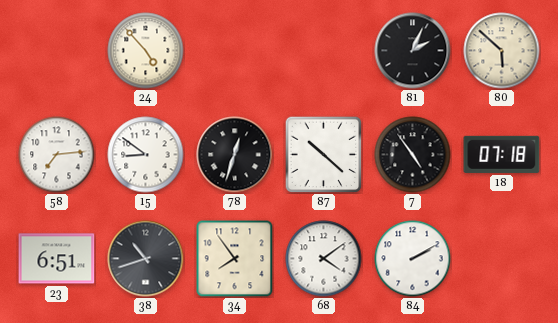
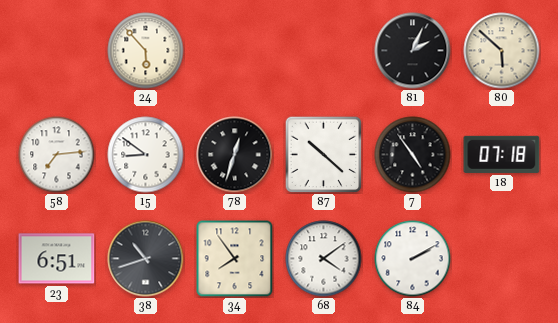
24: 4:53 -> 5:53
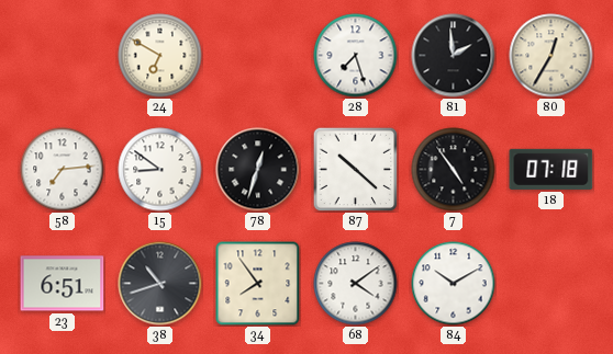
24: 5:53 -> 6:50
28: none -> 7:27
81: 2:04 -> 1:59
80: 5:52 -> 12:35
84: 2:10 -> 10:10
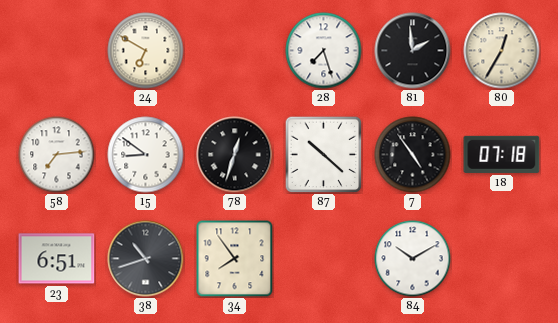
68: 4:09 -> none
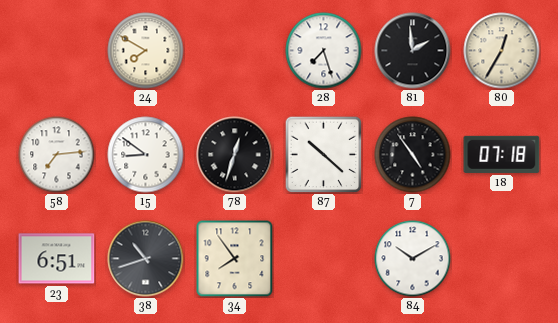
24: 6:50 -> 7:50
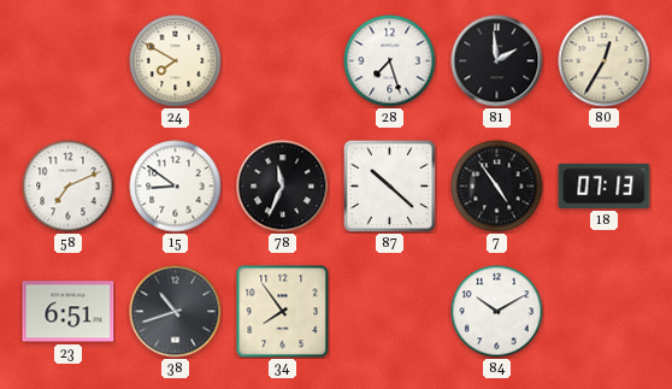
58: 7:14 -> 7:11
78: 12:33 -> 11:34
18: 07:18 -> 07:13
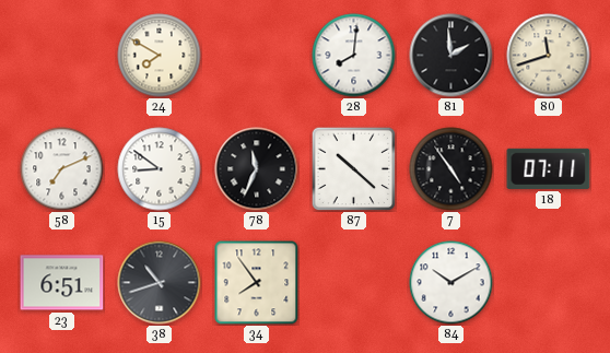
28: 7:27 -> 8:01
80: 12:35 -> 11:42
18: 07:13 -> 07:11
